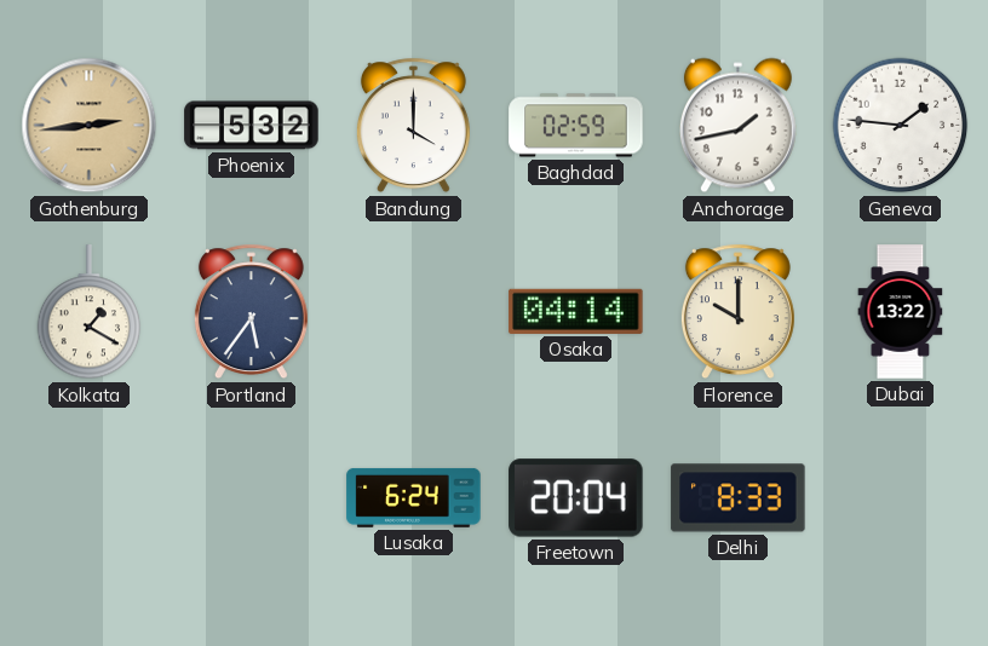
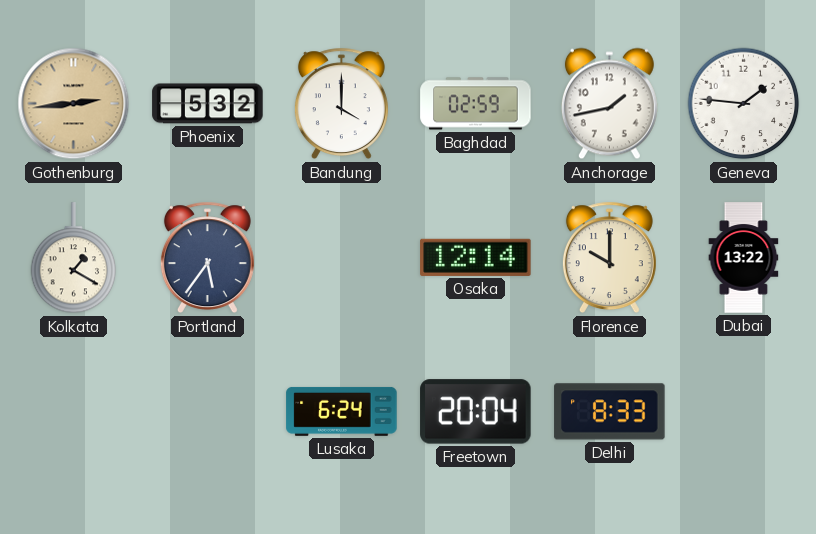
Osaka: 04:14 -> 12:14
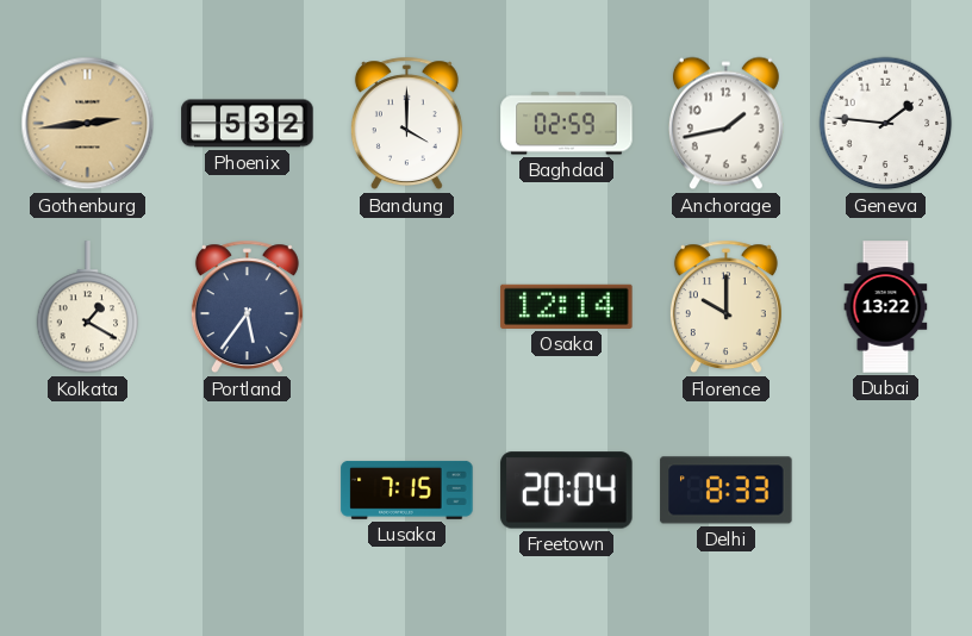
Lusaka: 6:24 -> 7:15
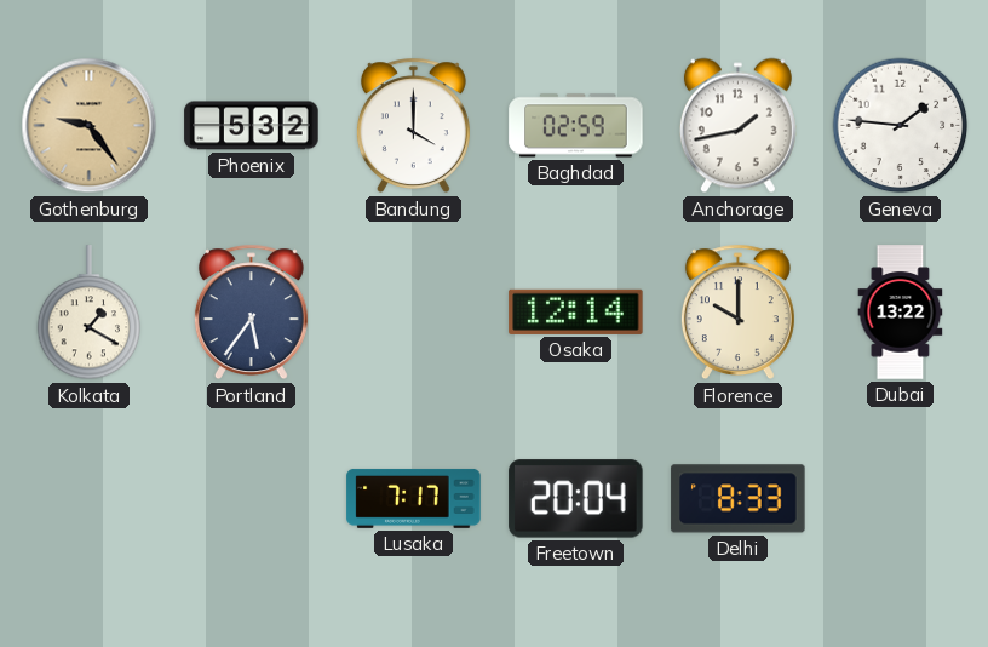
Gothenburg: 2:44 -> 9:24
Lusaka: 7:15 -> 7:17
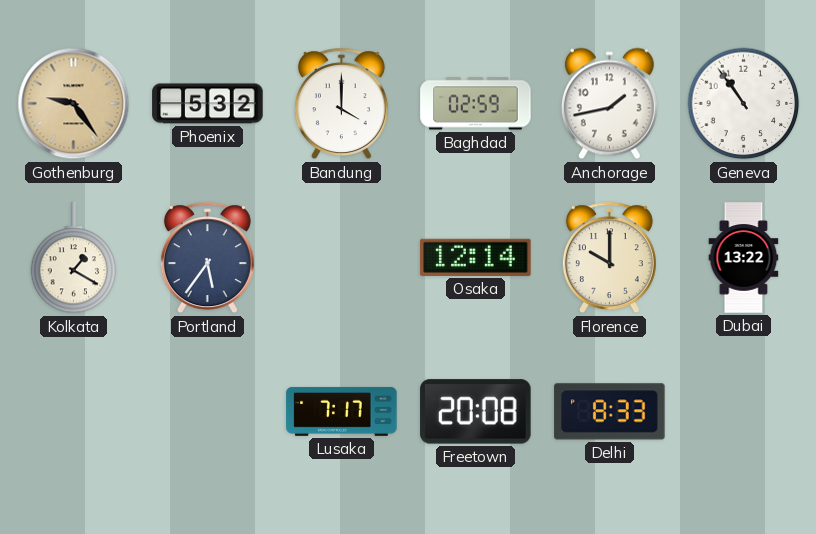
Geneva: 1:46 -> 10:54
Freetown: 20:04 -> 20:08
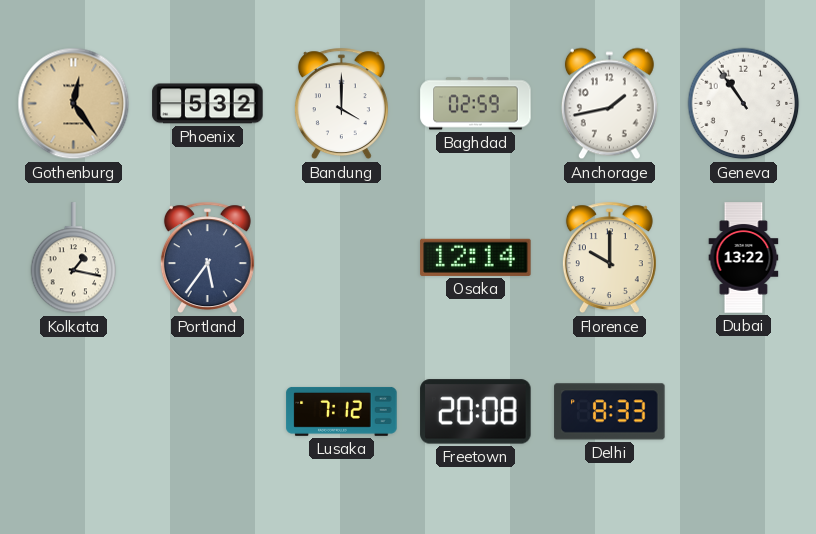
Gothenburg: 9:24 -> 12:24
Kolkata: 1:20 -> 1:17
Lusaka: 7:17 -> 7:12
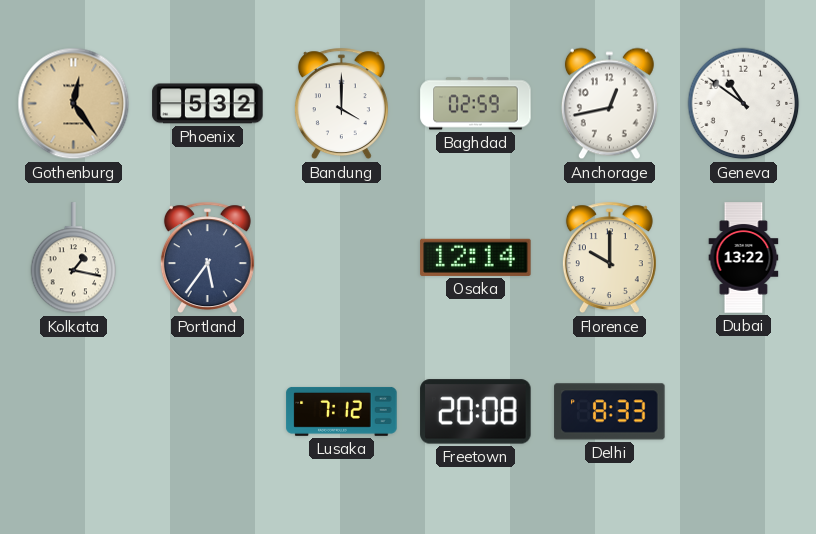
Anchorage: 1:43 -> 12:43
Geneva: 10:54 -> 10:51
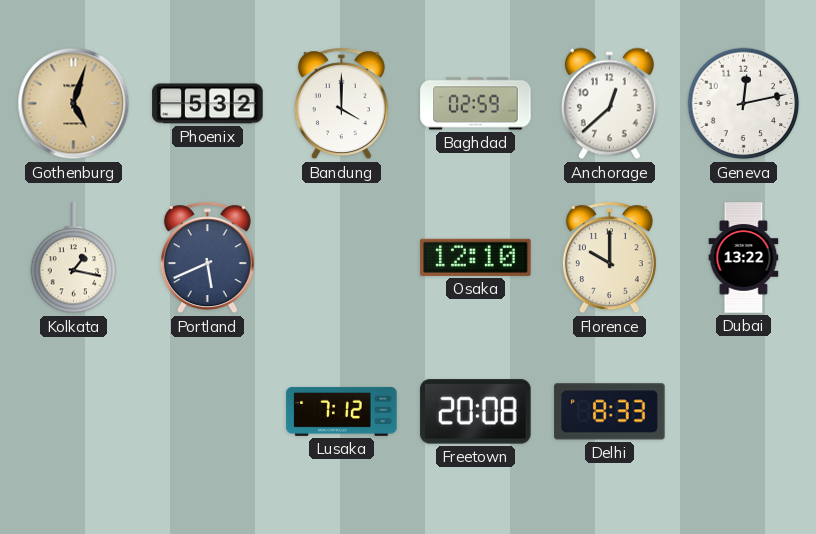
Gothenburg: 12:24 -> 5:03
Anchorage: 12:43 -> 12:38
Geneva: 10:51 -> 12:13
Portland: 5:36 -> 5:41
Osaka: 12:14 -> 12:10
